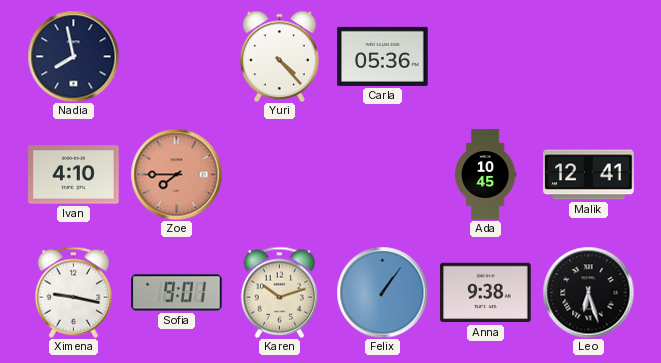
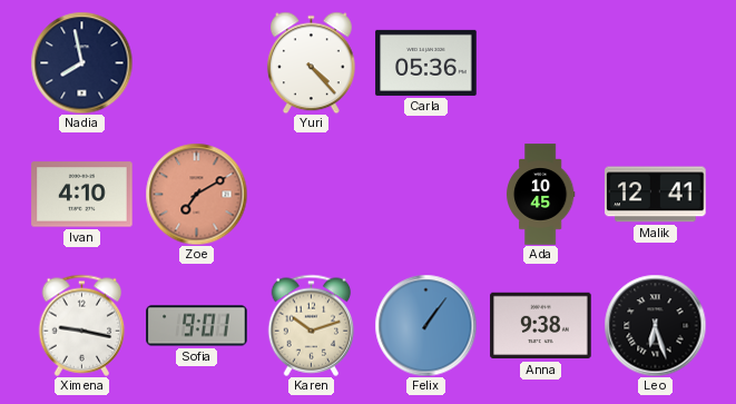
Zoe: 7:45 -> 7:10
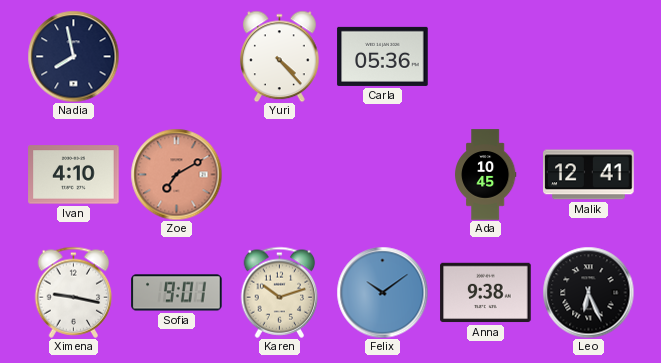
Felix: 1:06 -> 10:09
Leo: 6:27 -> 6:26
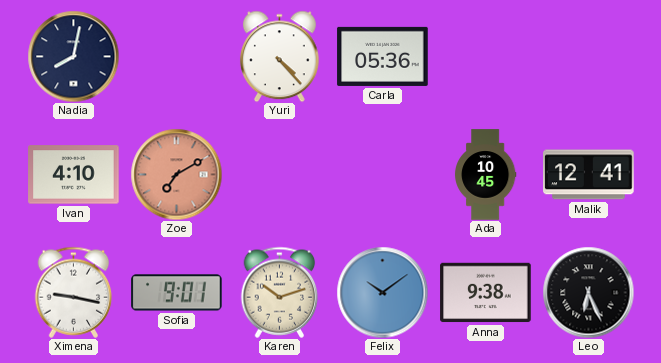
Nadia: 7:58 -> 8:02
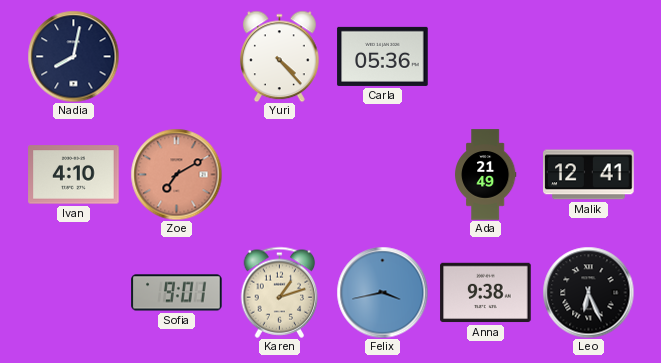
Ada: 10:45 -> 21:49
Ximena: 9:17 -> none
Karen: 10:12 -> 1:12
Felix: 10:09 -> 3:43
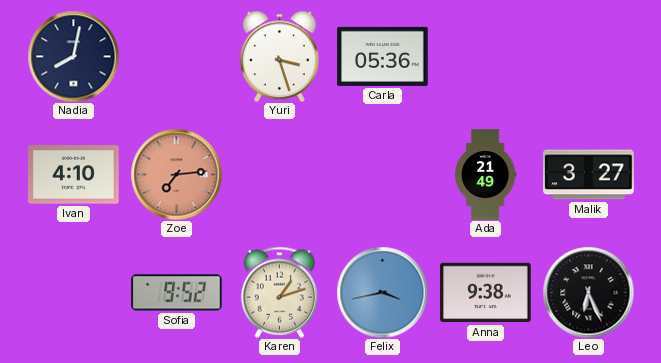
Yuri: 4:23 -> 3:27
Zoe: 7:10 -> 7:14
Malik: 12:41 -> 3:27
Sofia: 9:01 -> 9:52
